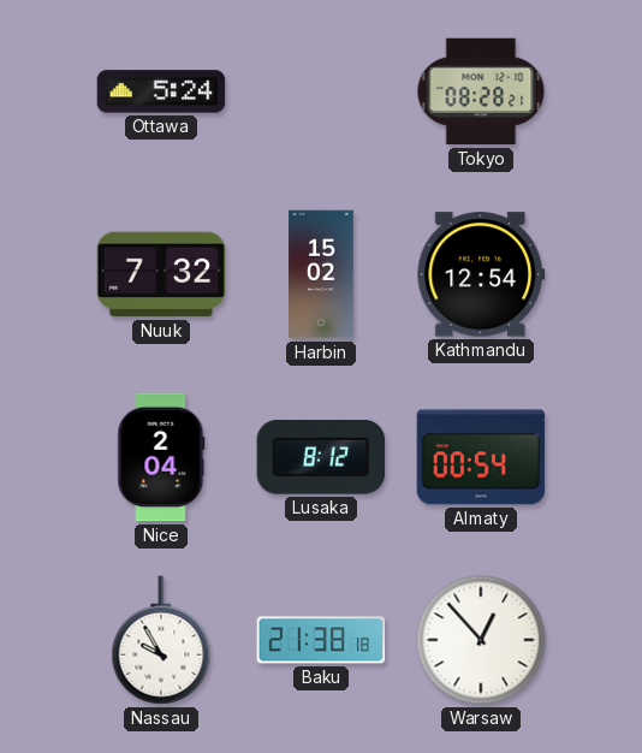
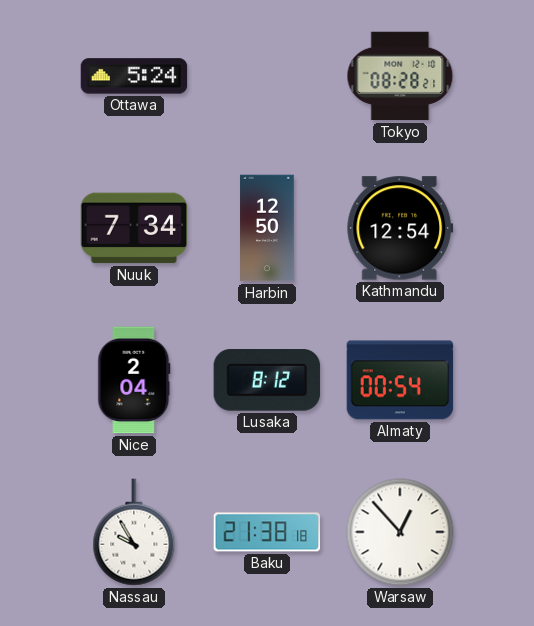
Nuuk: 7:32 -> 7:34
Harbin: 15:02 -> 12:50
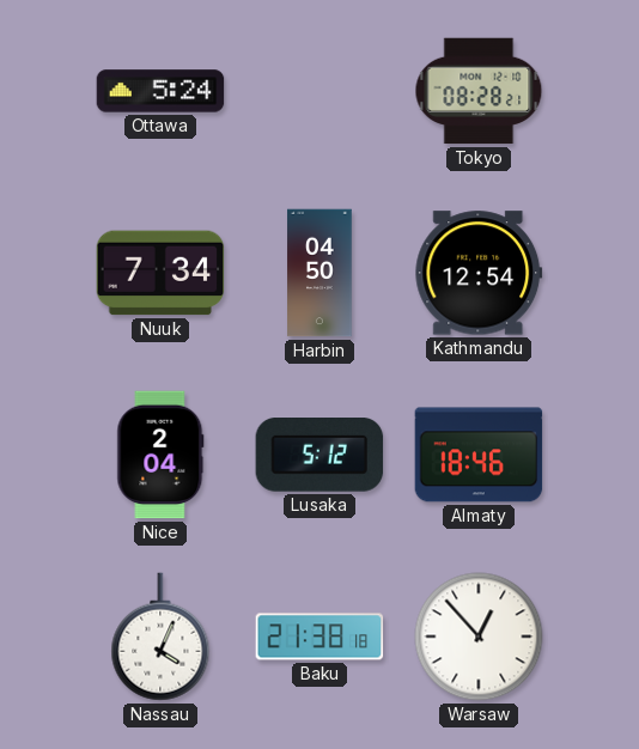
Harbin: 12:50 -> 04:50
Lusaka: 8:12 -> 5:12
Almaty: 00:54 -> 18:46
Nassau: 9:55 -> 4:04
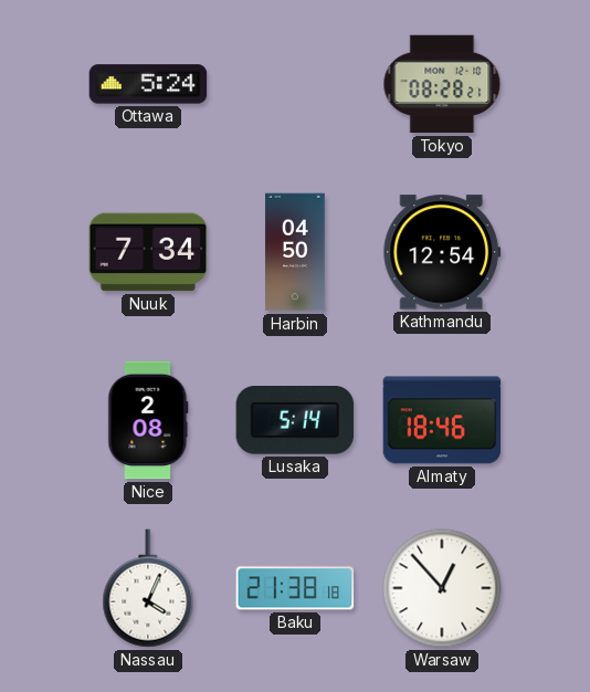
Nice: 2:04 -> 2:08
Lusaka: 5:12 -> 5:14
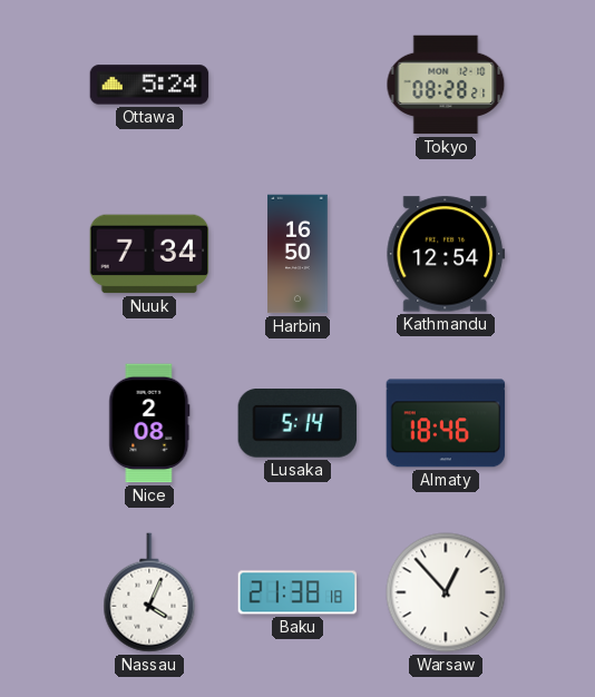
Harbin: 04:50 -> 16:50
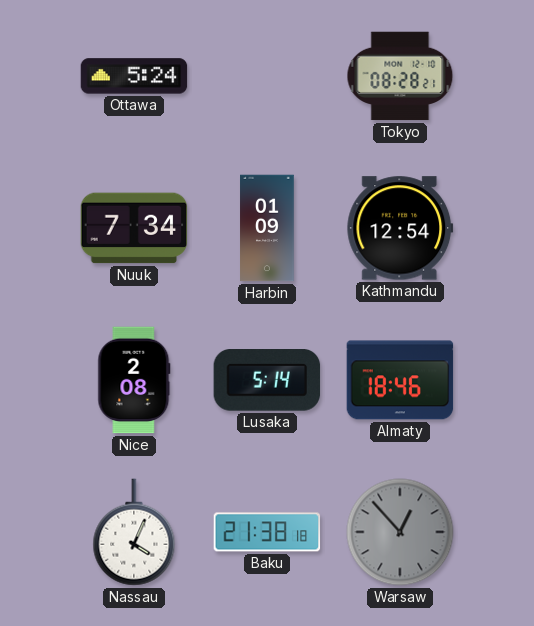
Harbin: 16:50 -> 01:09
Warsaw dial: white -> grey
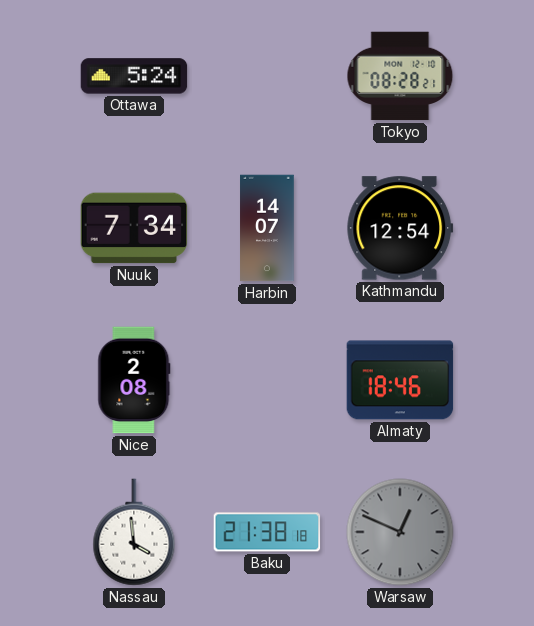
Harbin: 01:09 -> 14:07
Lusaka: 5:14 -> none
Nassau: 4:04 -> 3:59
Warsaw: 12:53 -> 12:49
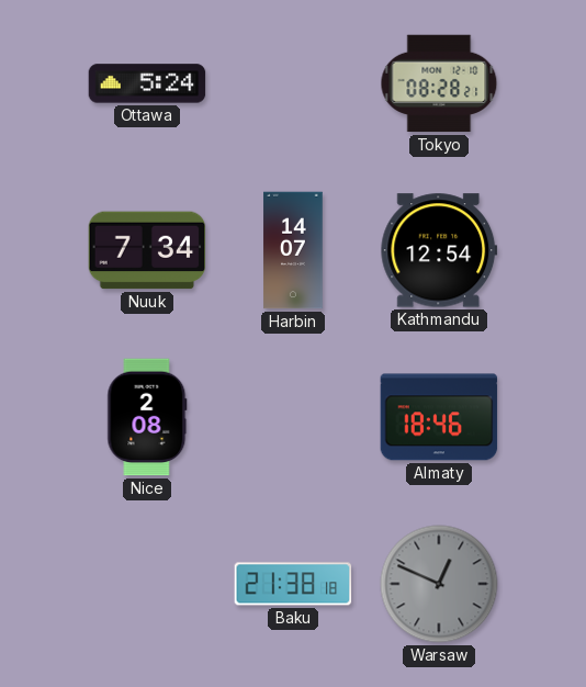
Nassau: 3:59 -> none
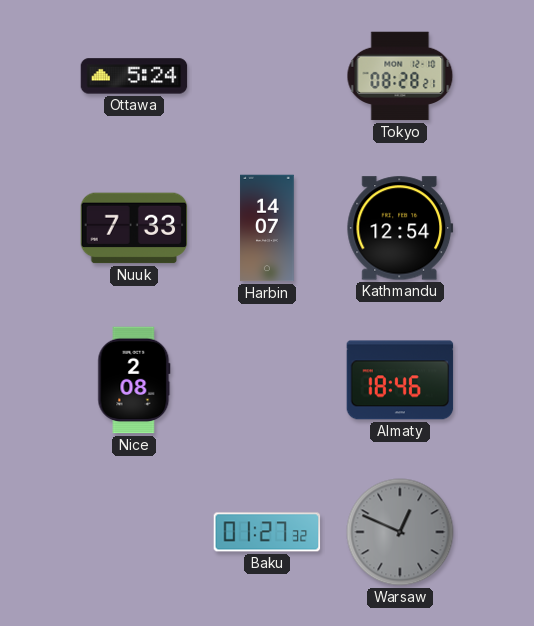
Nuuk: 7:34 -> 7:33
Baku: 21:38 -> 01:27
